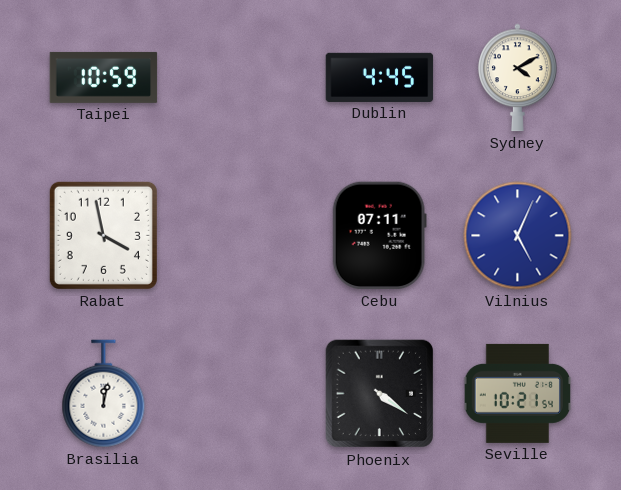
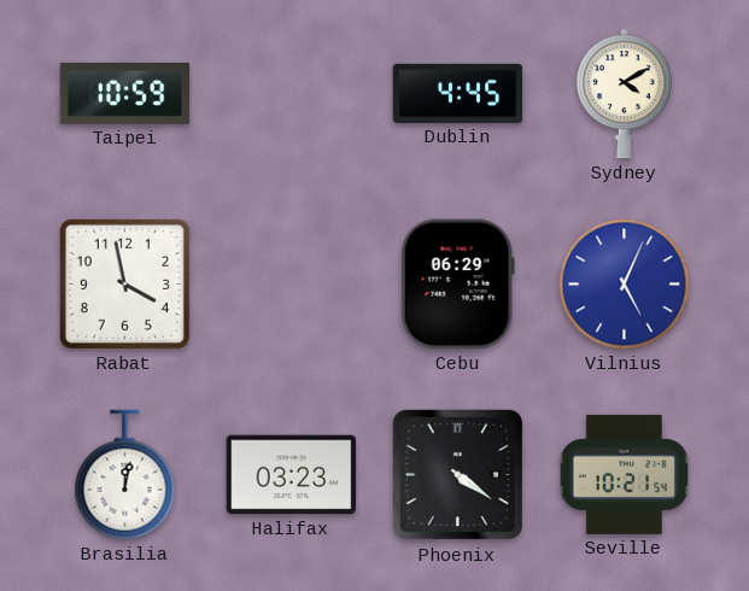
Cebu: 07:11 -> 06:29
Halifax: none -> 03:23
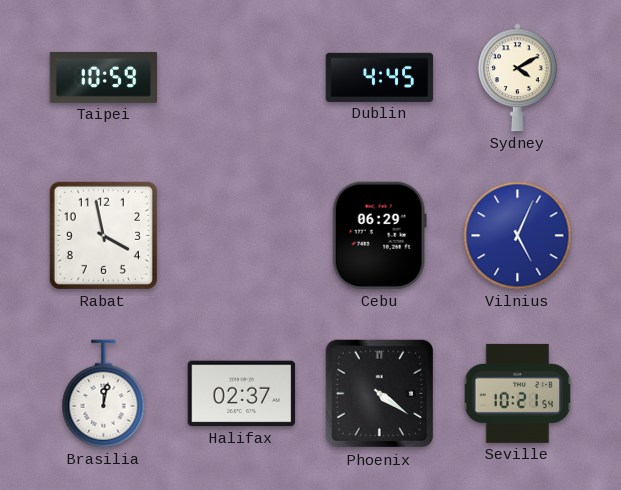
Halifax: 03:23 -> 02:37
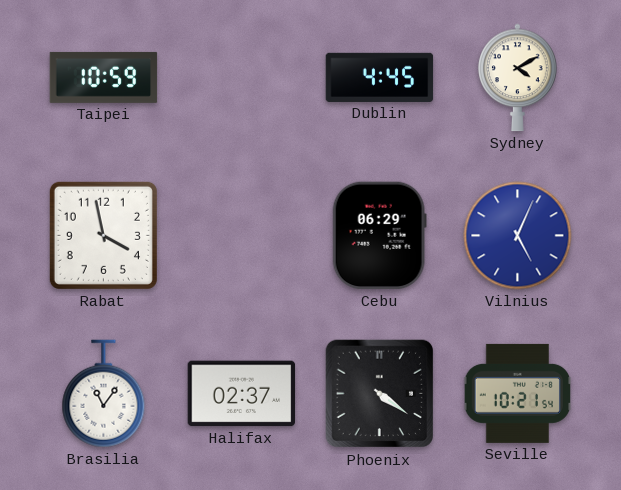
Brasilia: 12:02 -> 11:06
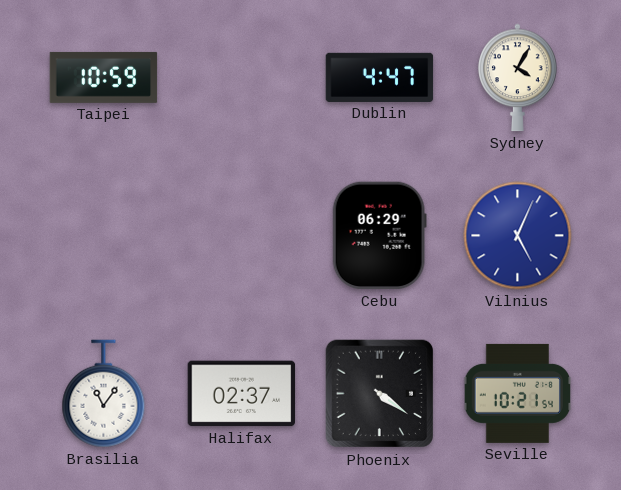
Dublin: 4:45 -> 4:47
Sydney: 4:10 -> 4:05
Rabat: 3:58 -> none
